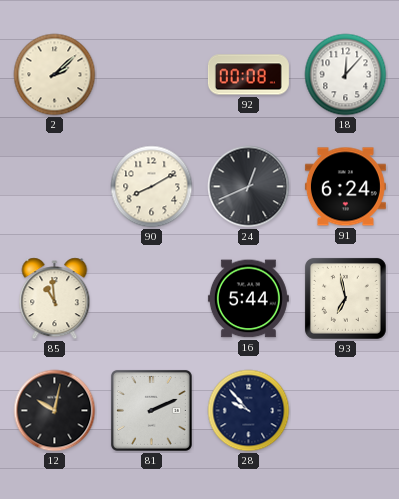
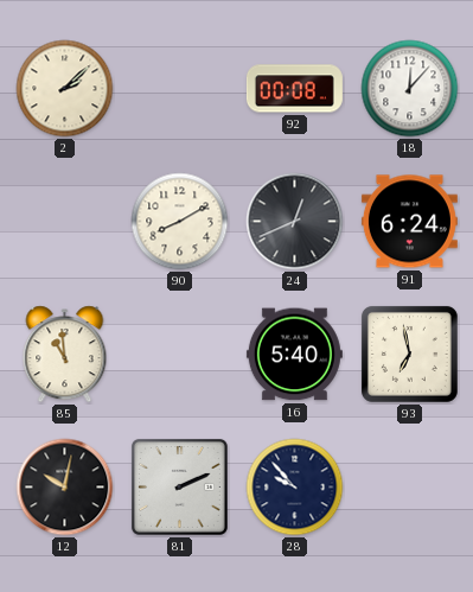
16: 5:44 -> 5:40
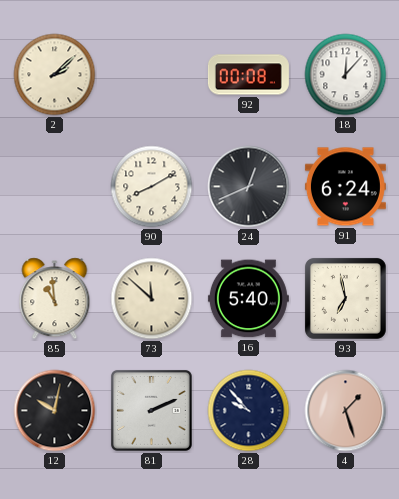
73: none -> 11:52
4: none -> 1:27
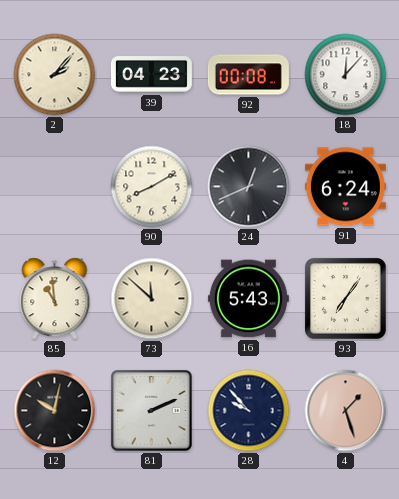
2: 2:08 -> 2:07
39: none -> 04:23
16: 5:40 -> 5:43
93: 6:58 -> 7:06
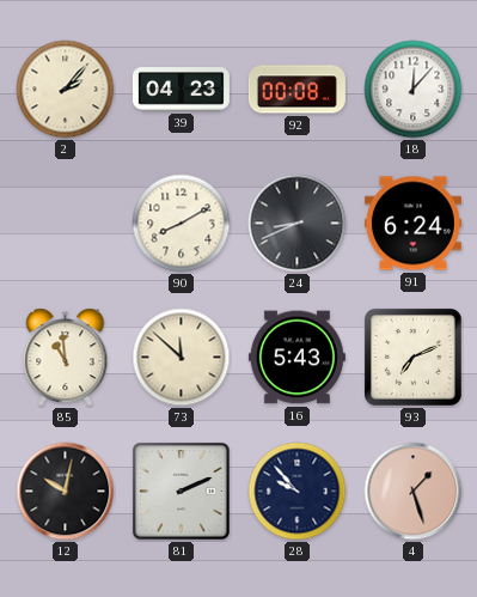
24: 12:41 -> 8:41
93: 7:06 -> 7:11
